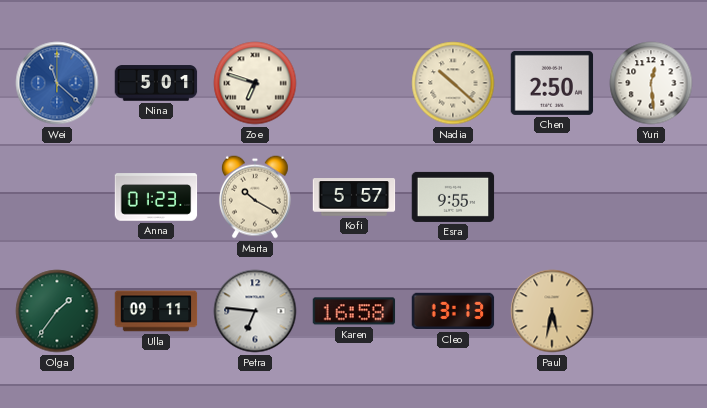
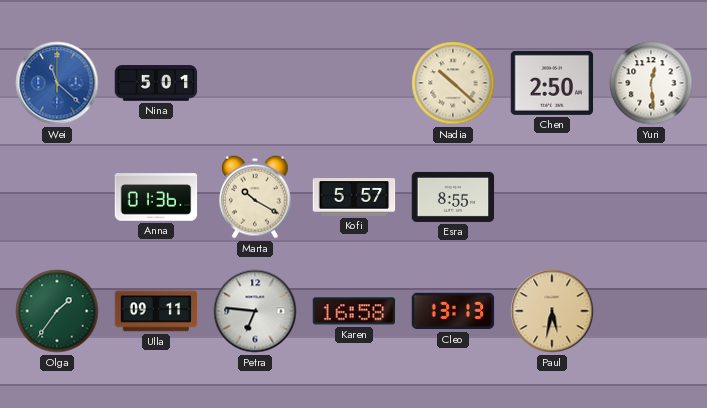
Zoe: 6:48 -> none
Anna: 01:23 -> 01:36
Esra: 9:55 -> 8:55
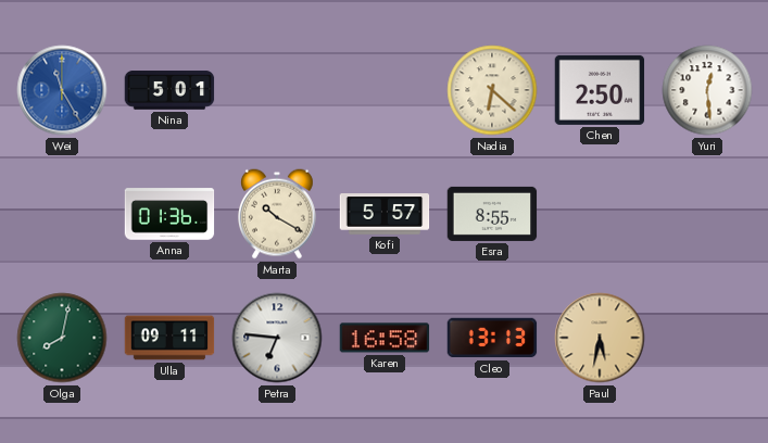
Wei: 11:22 -> 11:25
Nadia: 10:22 -> 6:22
Olga: 1:36 -> 8:02
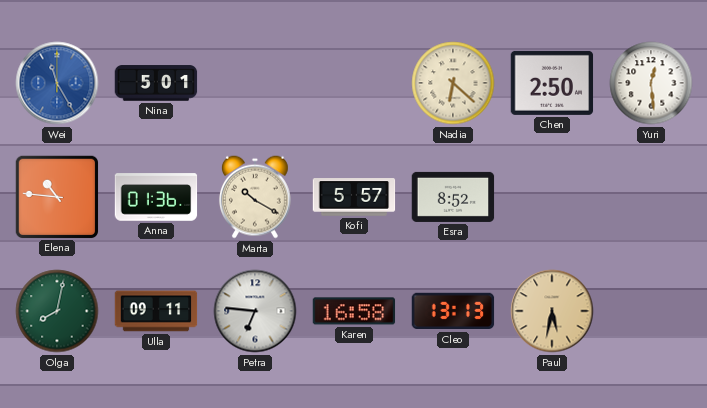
Elena: none -> 10:46
Esra: 8:55 -> 8:52
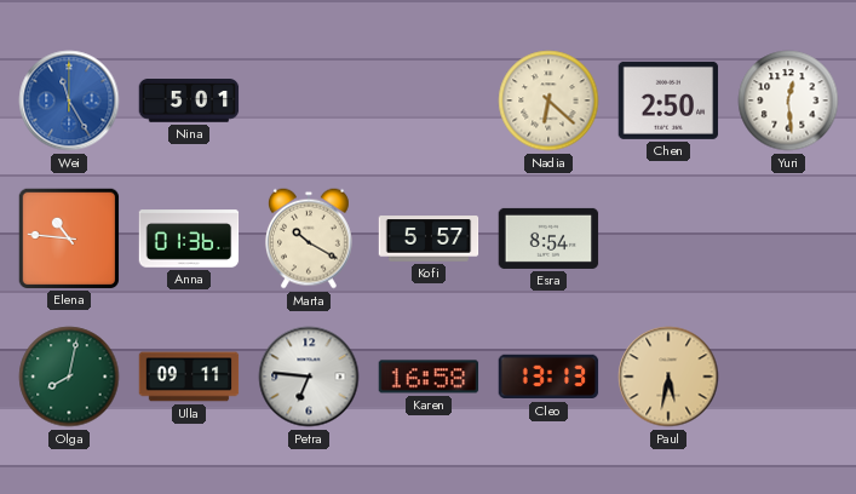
Esra: 8:52 -> 8:54
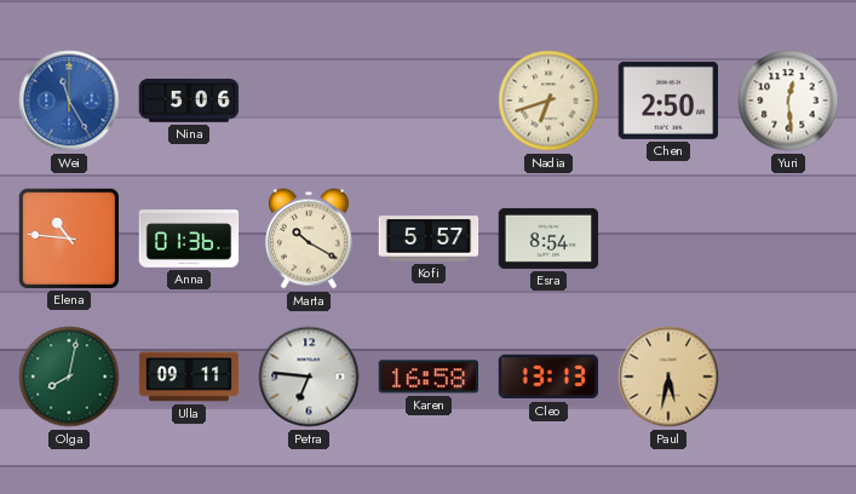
Nina: 5:01 -> 5:06
Nadia: 6:22 -> 6:42
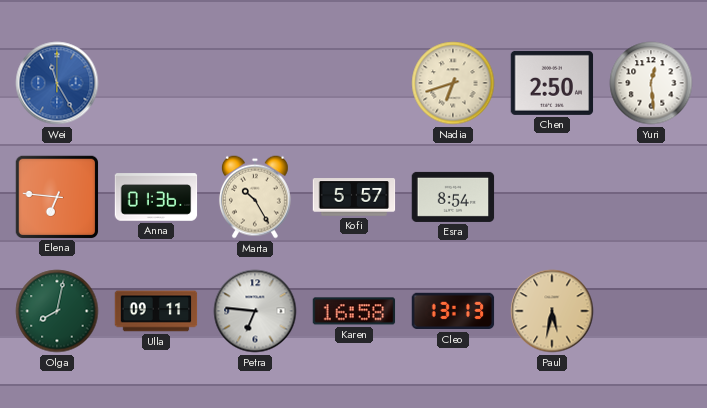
Nina: 5:06 -> none
Elena: 10:46 -> 6:46
Marta: 10:20 -> 10:25
